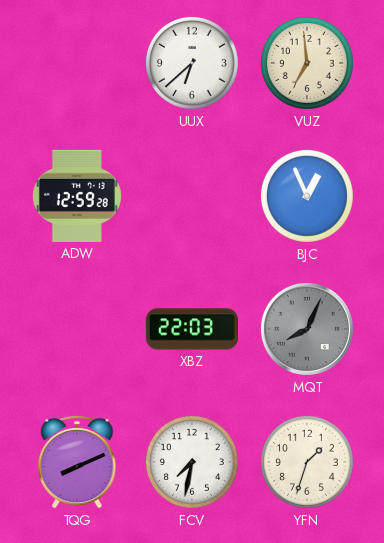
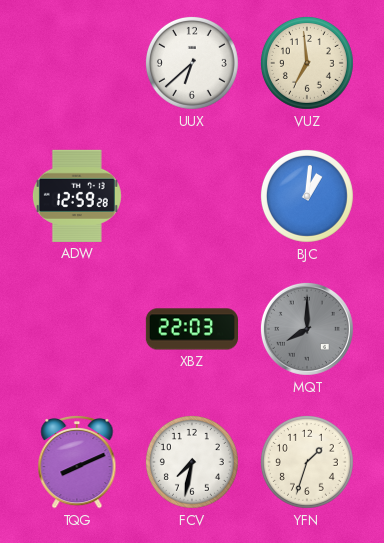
BJC: 12:56 -> 1:01
MQT: 8:04 -> 8:00
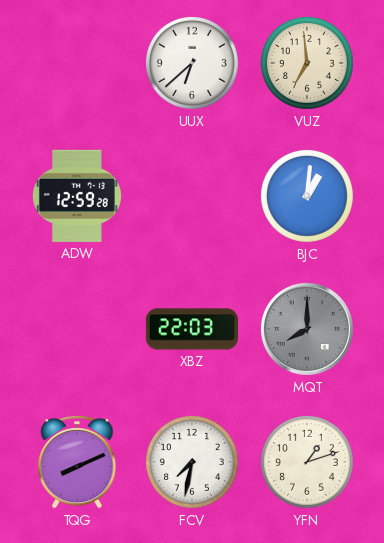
YFN: 1:33 -> 1:12
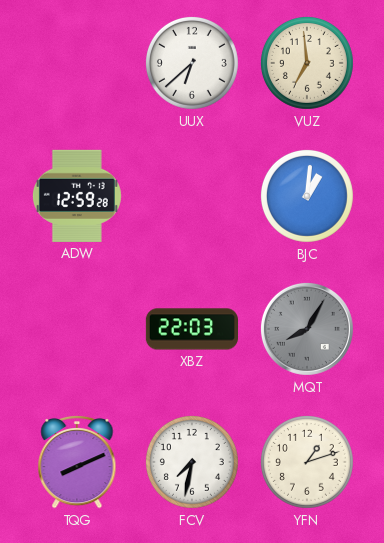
MQT: 8:00 -> 8:05
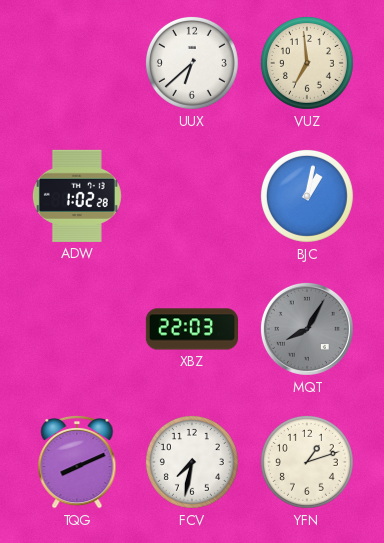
ADW: 12:59 -> 1:02
BJC: 1:01 -> 1:02
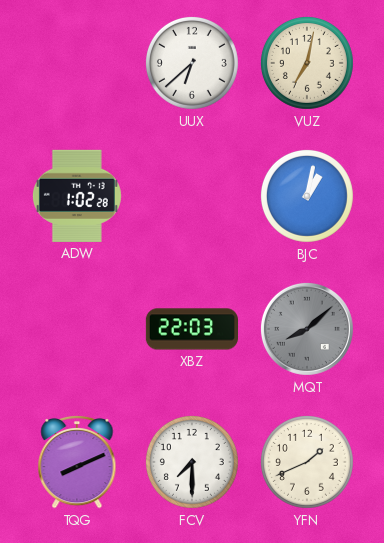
VUZ: 6:59 -> 7:02
MQT: 8:05 -> 8:08
FCV: 7:32 -> 7:30
YFN: 1:12 -> 1:41
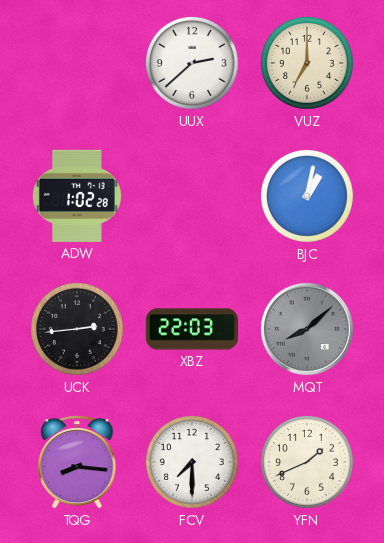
UUX: 6:38 -> 2:38
VUZ: 7:02 -> 7:00
UCK: none -> 2:44
TQG: 8:11 -> 8:16
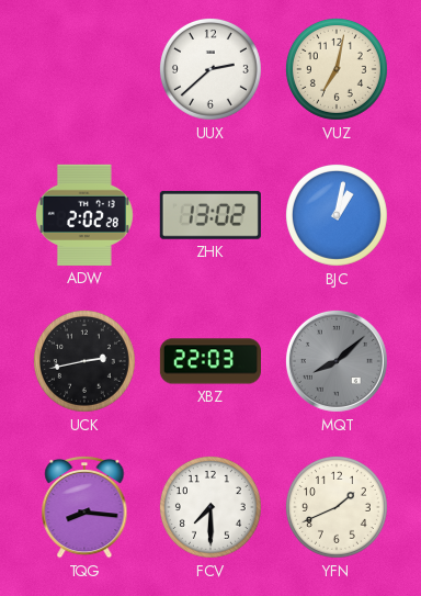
VUZ: 7:00 -> 7:02
ADW: 1:02 -> 2:02
ZHK: none -> 13:02
UCK: 2:44 -> 2:43
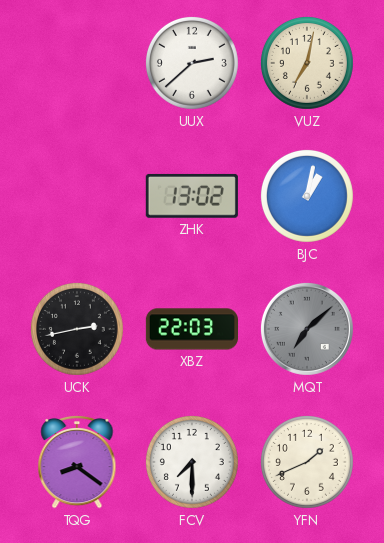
ADW: 2:02 -> none
MQT: 8:08 -> 7:08
TQG: 8:16 -> 8:21
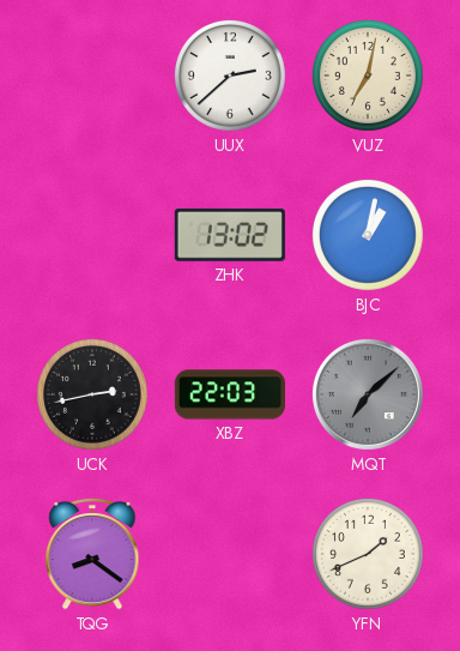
FCV: 7:30 -> none
